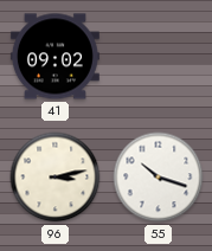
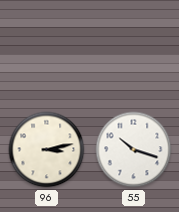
41: 09:02 -> none
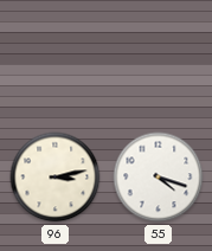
55: 10:18 -> 4:18
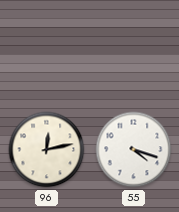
96: 3:13 -> 12:13
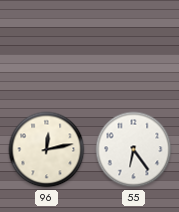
55: 4:18 -> 6:24
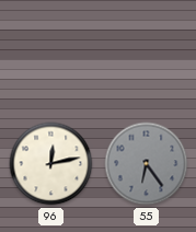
55 dial: white -> grey
